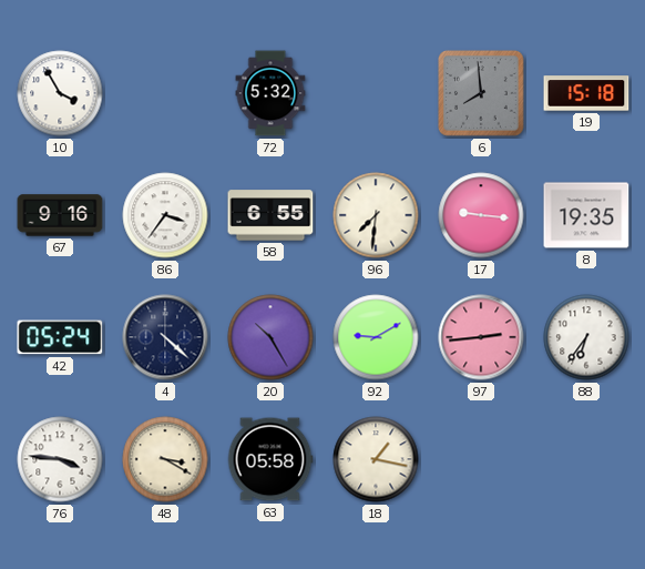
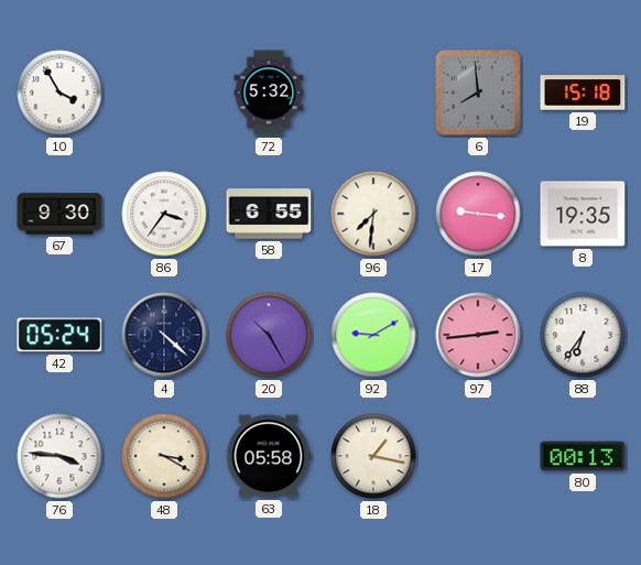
67: 9:16 -> 9:30
80: none -> 00:13
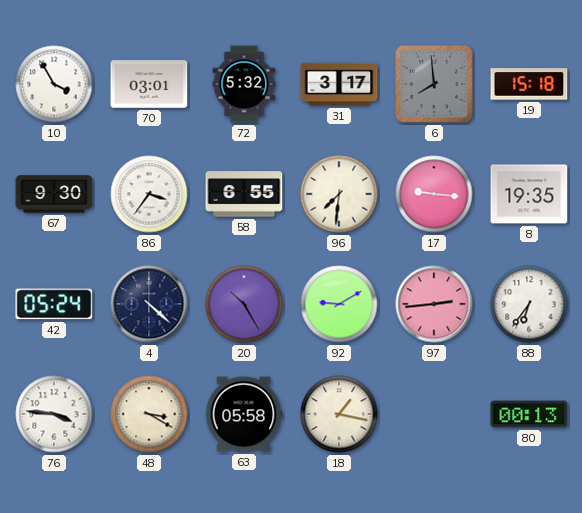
70: none -> 03:01
31: none -> 3:17
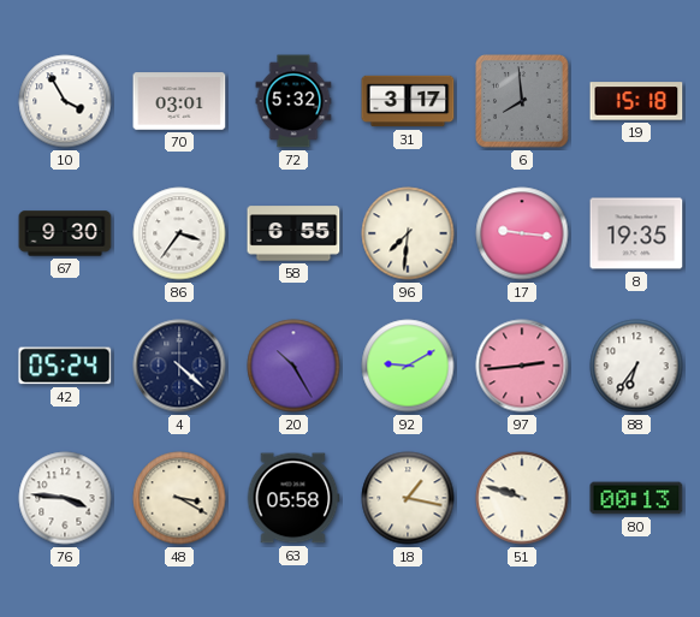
51: none -> 9:48
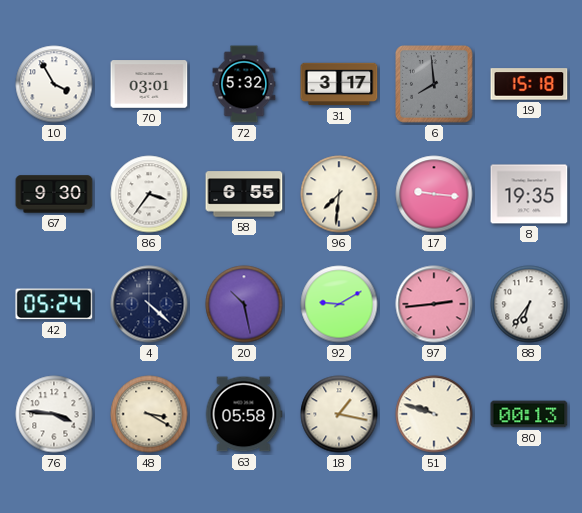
20: 10:25 -> 10:28
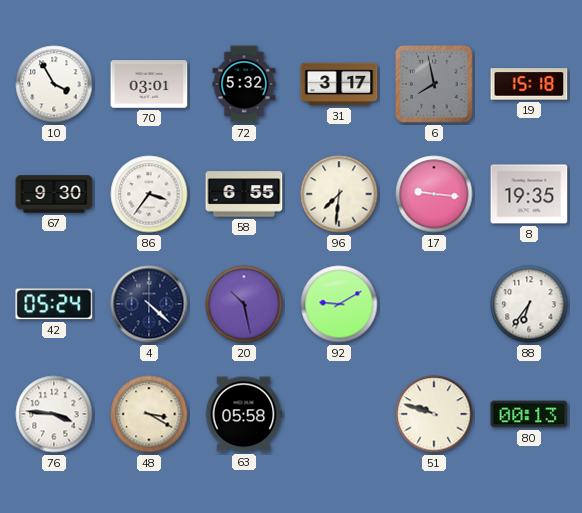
6: 7:59 -> 7:58
97: 2:44 -> none
18: 1:17 -> none
